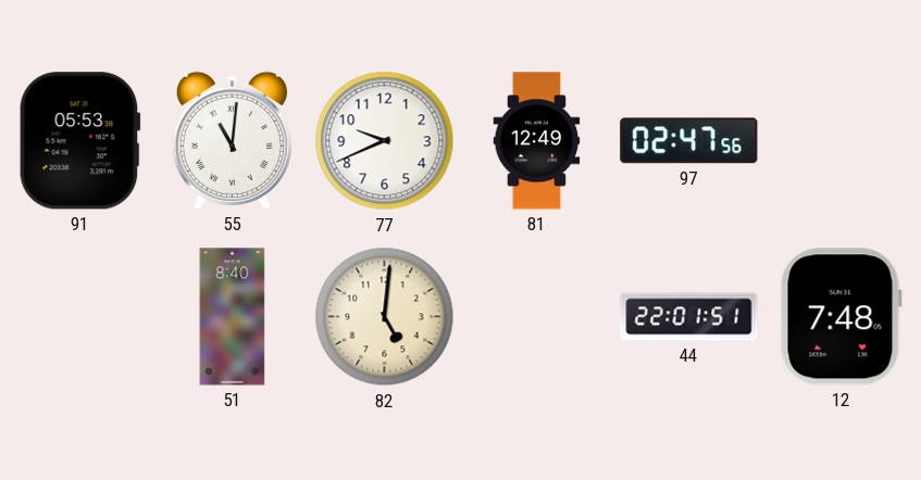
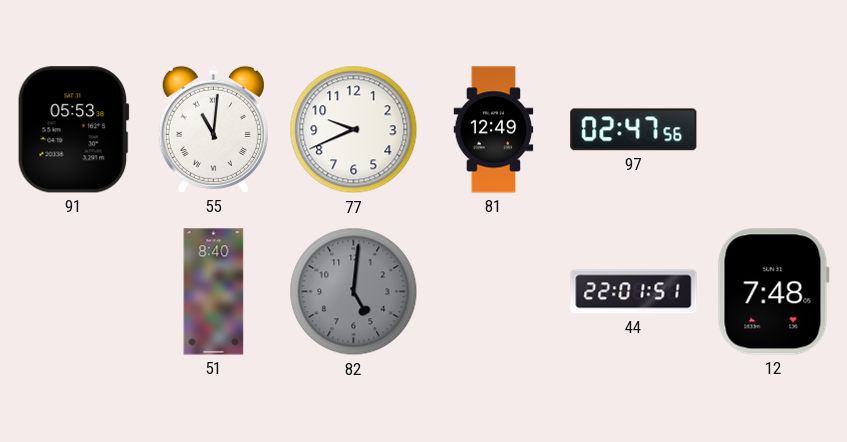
82 dial: cream -> grey
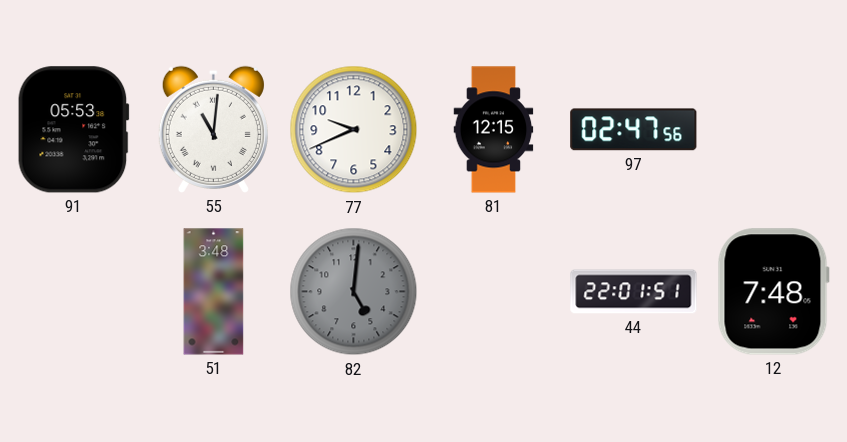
81: 12:49 -> 12:15
51: 8:40 -> 3:48
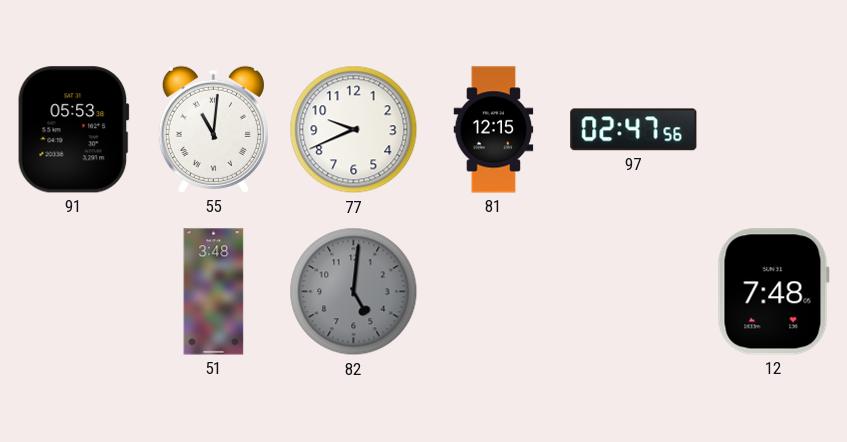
44: 22:01 -> none
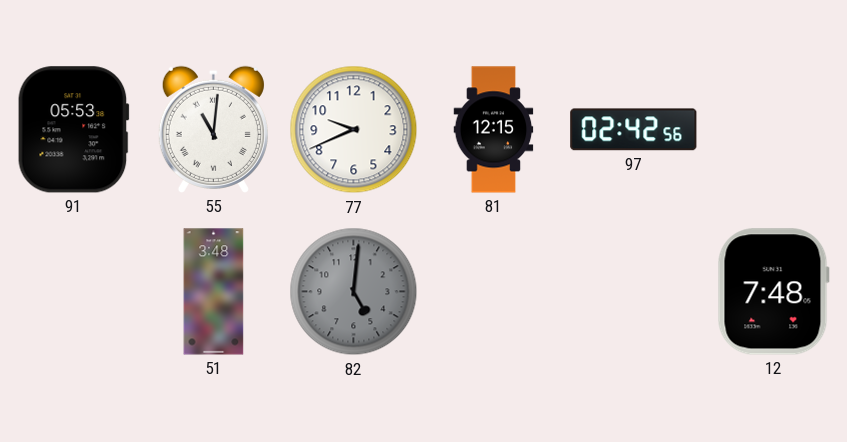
97: 02:47 -> 02:42
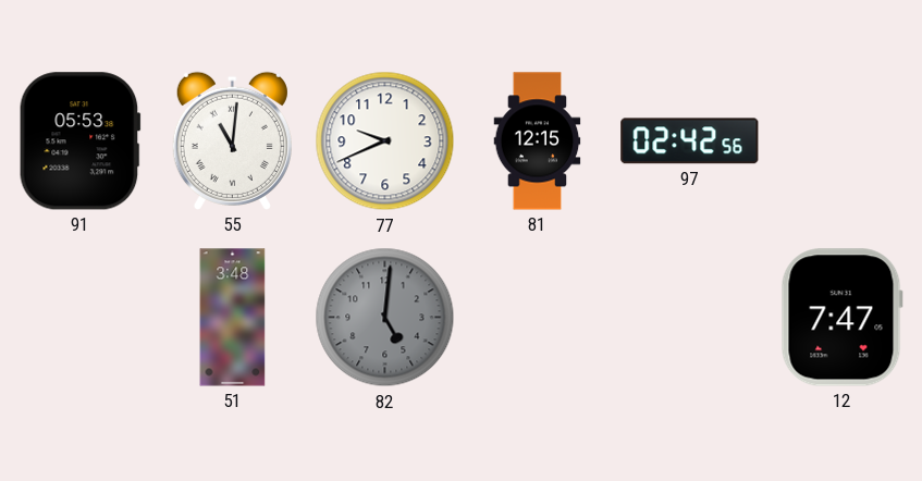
12: 7:48 -> 7:47
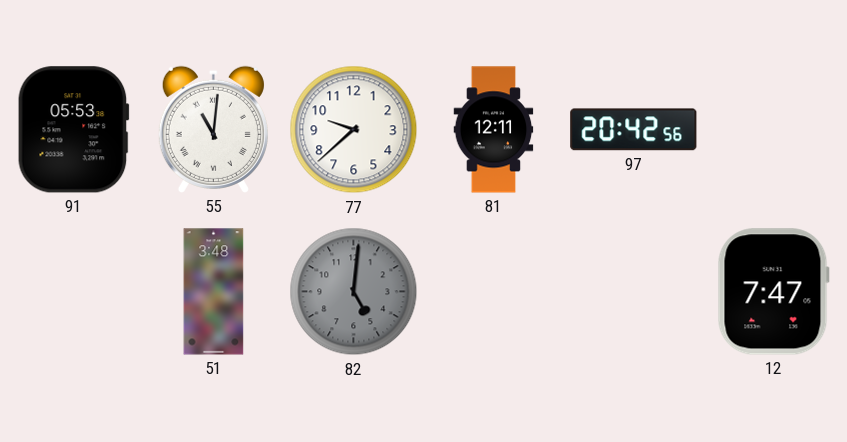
77: 9:41 -> 9:38
81: 12:15 -> 12:11
97: 02:42 -> 20:42
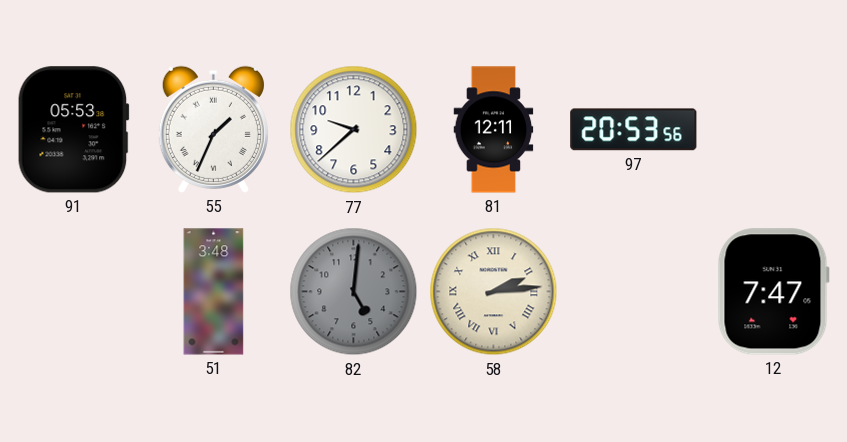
55: 11:01 -> 1:34
97: 20:42 -> 20:53
58: none -> 2:14
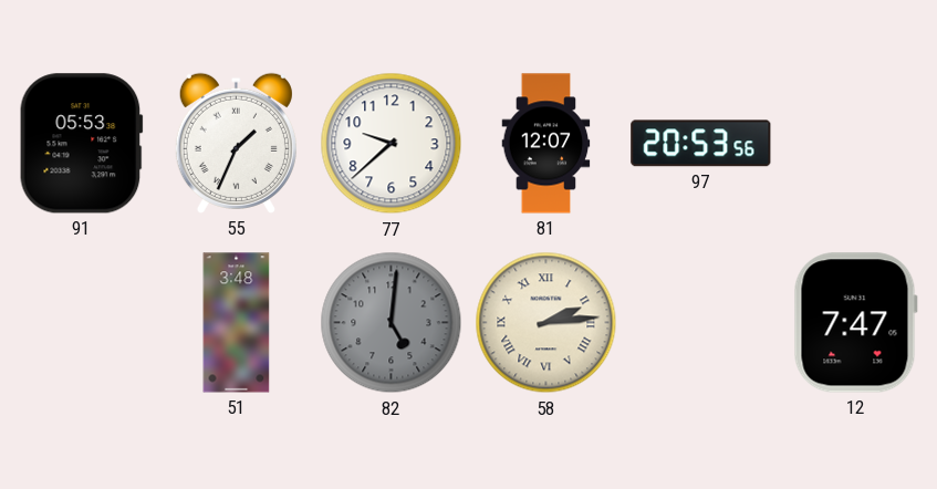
81: 12:11 -> 12:07
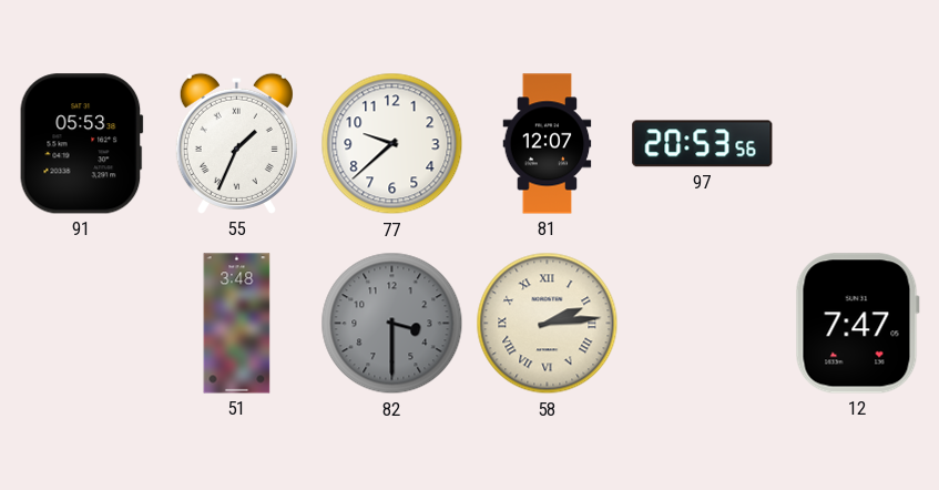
82: 5:01 -> 3:30
